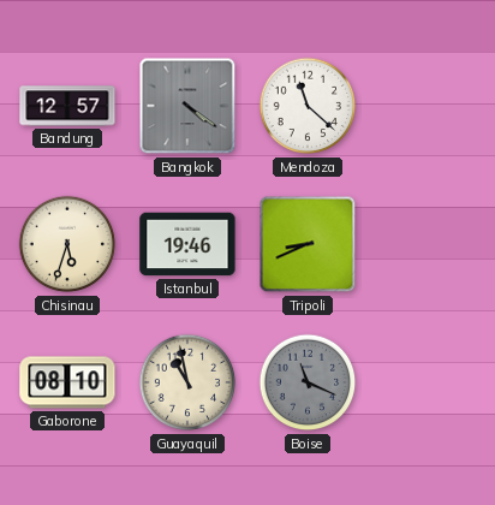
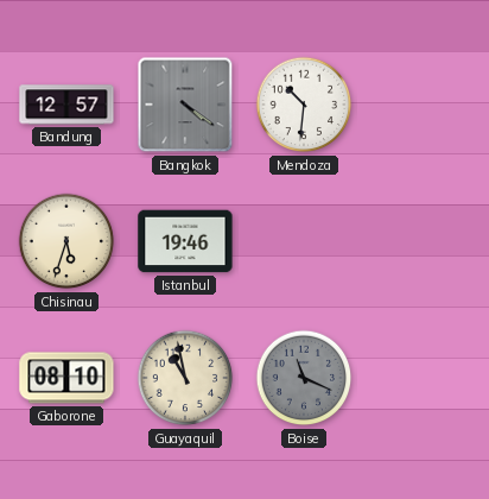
Mendoza: 11:22 -> 10:31
Tripoli: 8:41 -> none
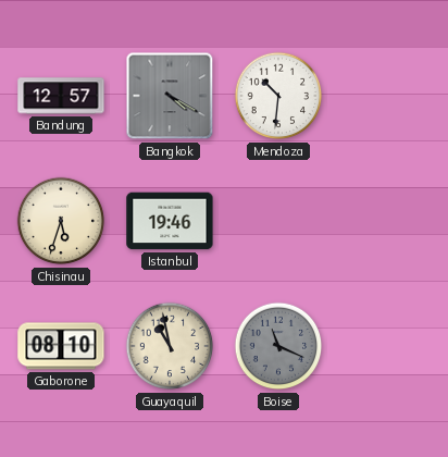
Bangkok: 4:21 -> 4:20
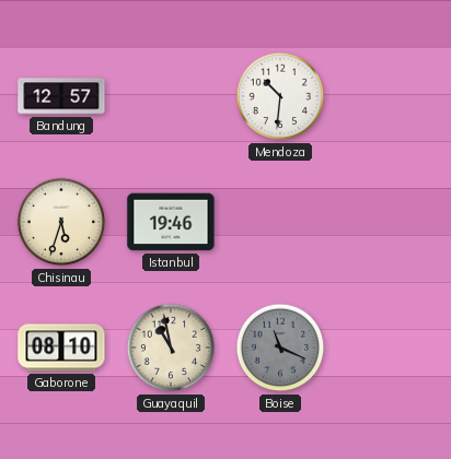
Bangkok: 4:20 -> none
